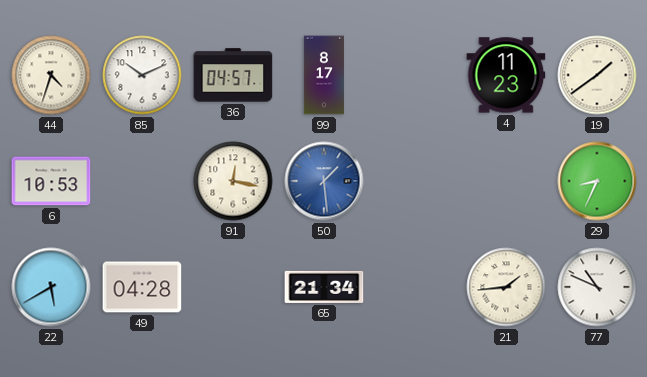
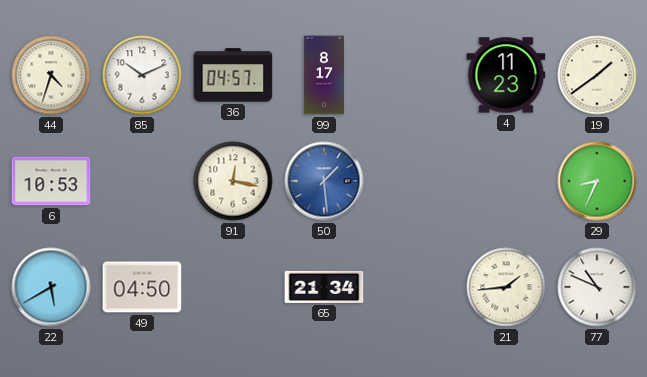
49: 04:28 -> 04:50
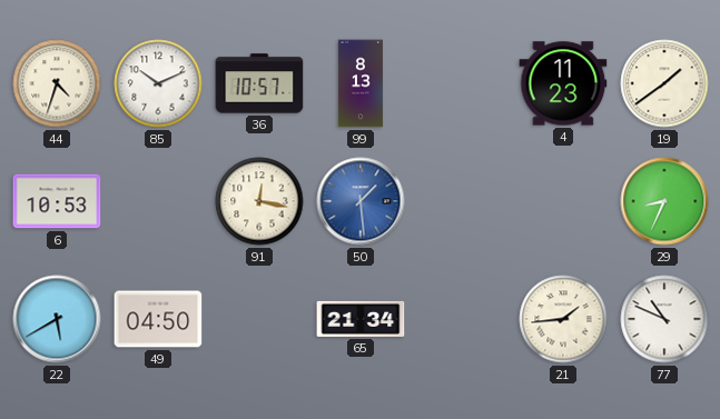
36: 04:57 -> 10:57
99: 8:17 -> 8:13
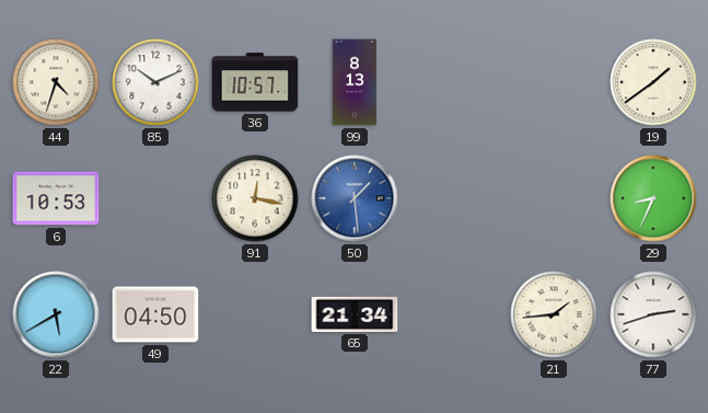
4: 11:23 -> none
77: 10:49 -> 2:42
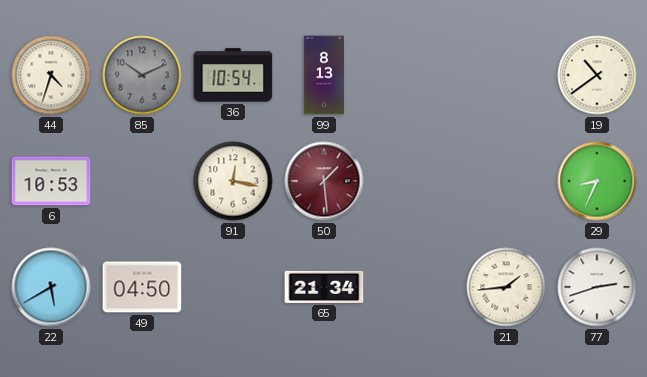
85 dial: white -> grey
36: 10:57 -> 10:54
19: 1:39 -> 10:39
50 dial: blue -> burgundy
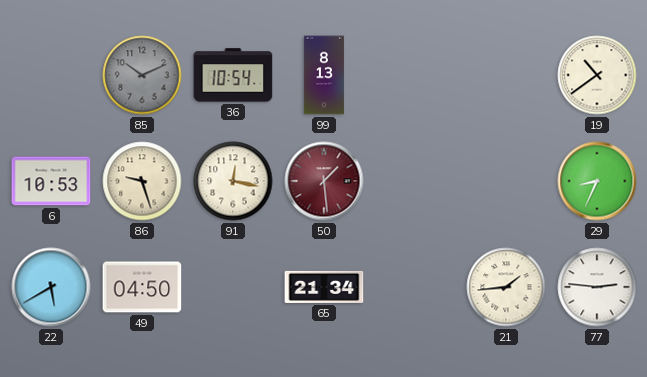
44: 4:33 -> none
86: none -> 9:27
77: 2:42 -> 2:46
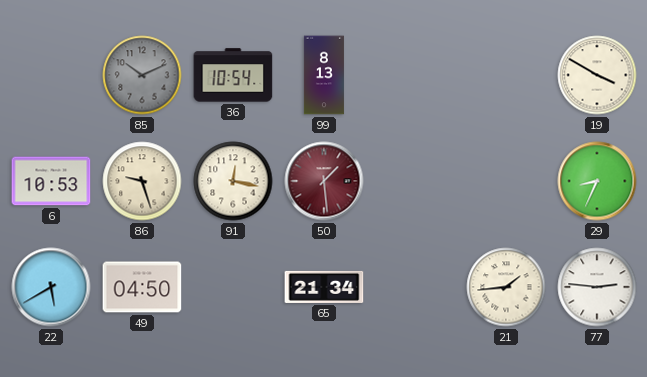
19: 10:39 -> 3:50
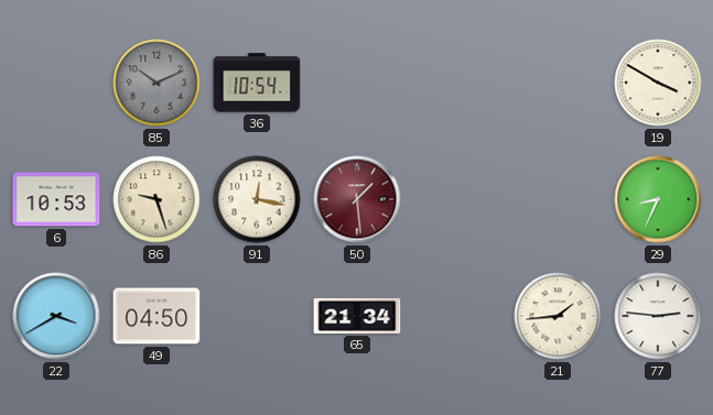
99: 8:13 -> none
22: 5:40 -> 3:40
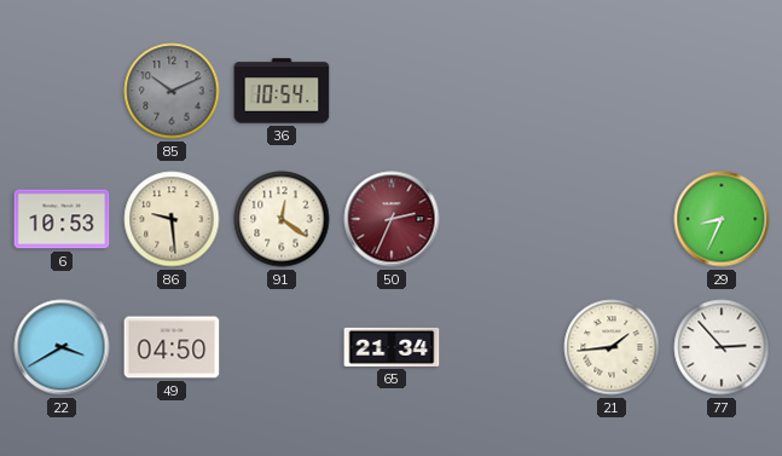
19: 3:50 -> none
86: 9:27 -> 9:29
91: 12:17 -> 12:21
50: 1:29 -> 2:34
77: 2:46 -> 2:53
